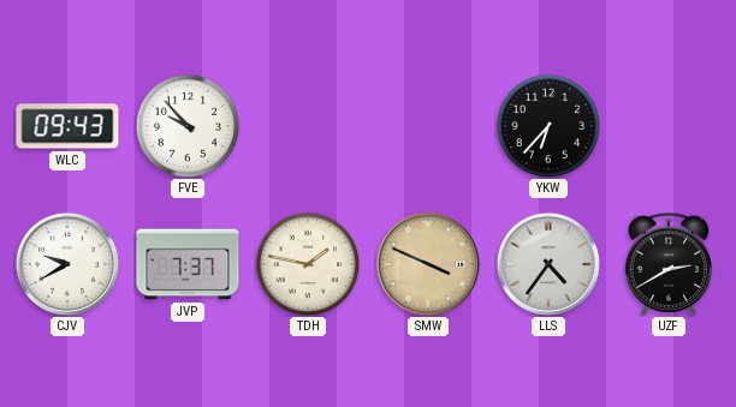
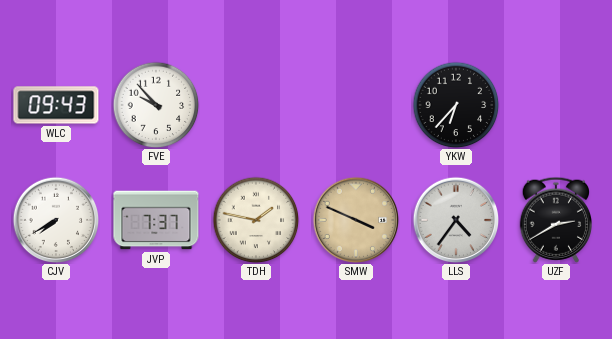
CJV: 9:40 -> 7:40
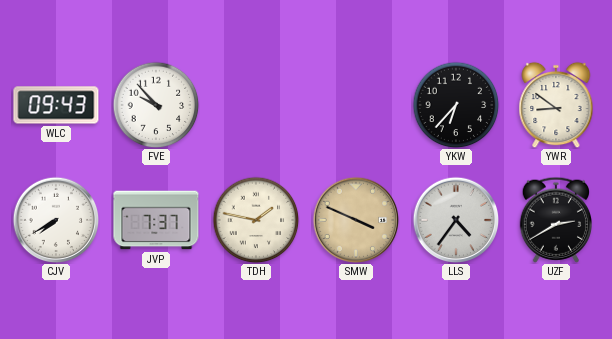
YWR: none -> 8:51
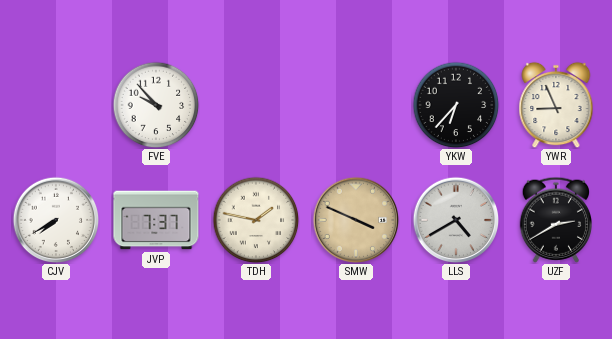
WLC: 09:43 -> none
YWR: 8:51 -> 8:56
LLS: 4:36 -> 4:40
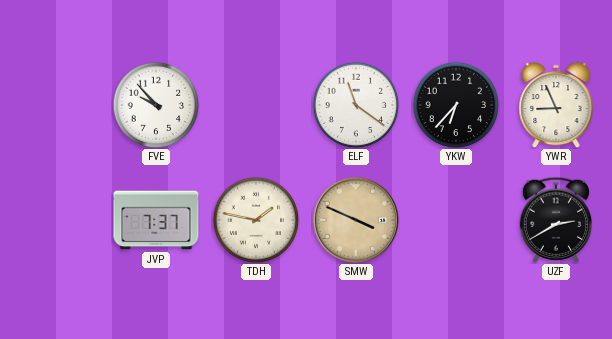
ELF: none -> 11:21
CJV: 7:40 -> none
LLS: 4:40 -> none
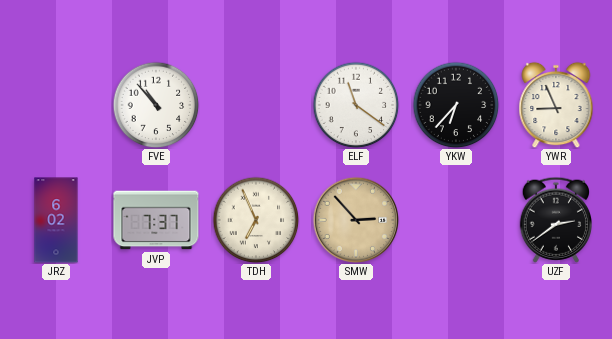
FVE: 9:53 -> 10:53
JRZ: none -> 6:02
TDH: 1:47 -> 6:56
SMW: 3:49 -> 2:53
UZF: 2:40 -> 2:39
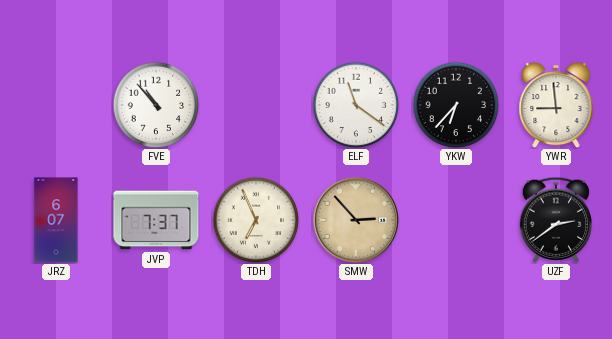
YWR: 8:56 -> 8:59
JRZ: 6:02 -> 6:07
